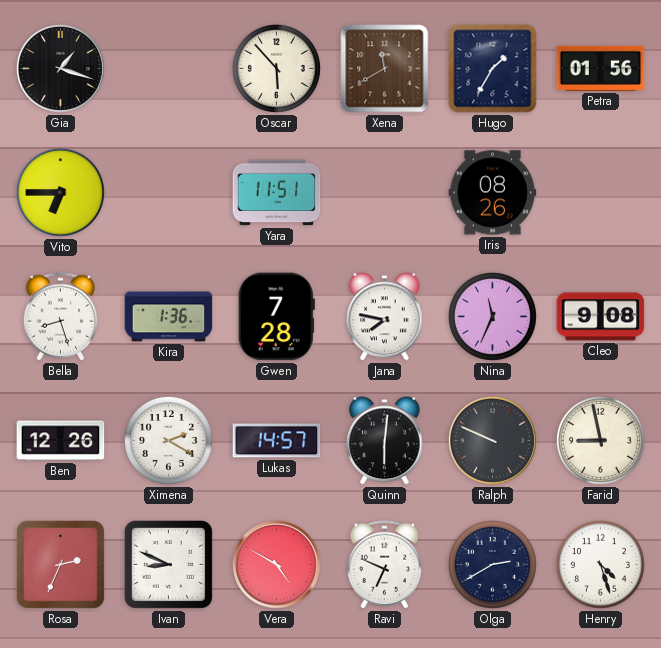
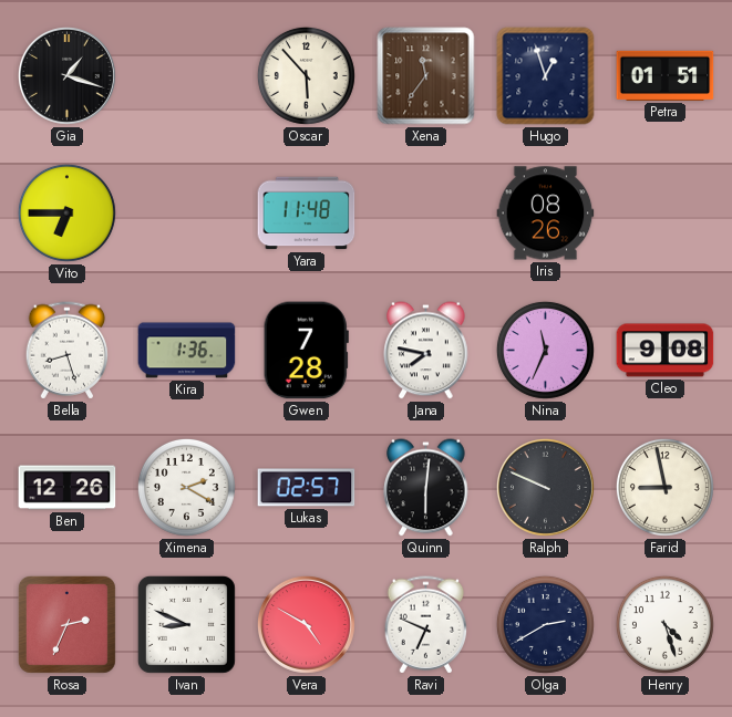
Xena: 11:40 -> 11:36
Hugo: 1:35 -> 12:57
Petra: 01:56 -> 01:51
Yara: 11:51 -> 11:48
Lukas: 14:57 -> 02:57
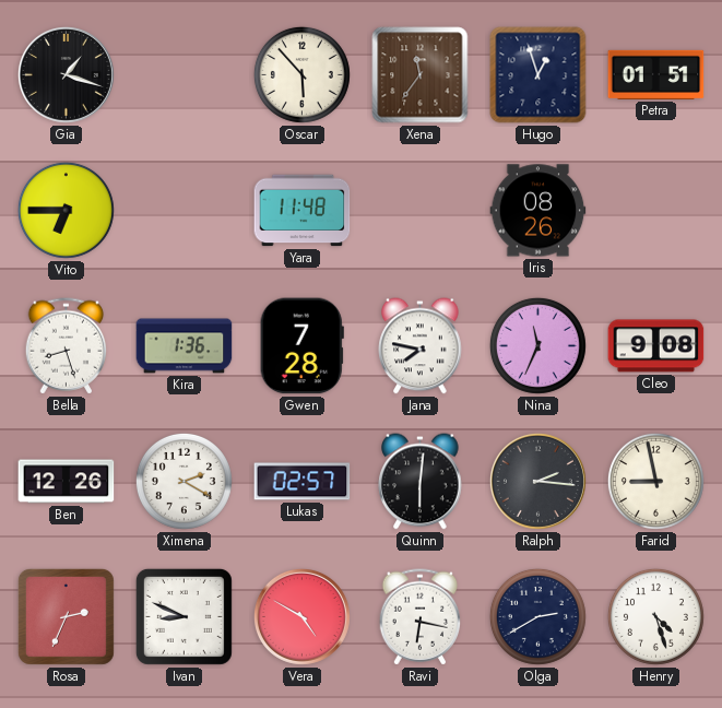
Ralph: 9:49 -> 2:16
Ravi: 6:49 -> 6:17
